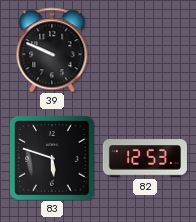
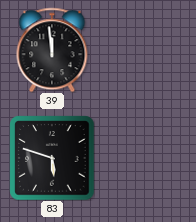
39: 9:49 -> 11:59
82: 12:53 -> none
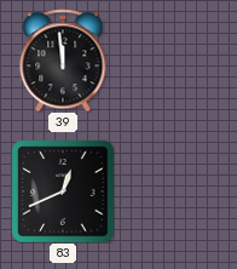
83: 5:48 -> 12:41
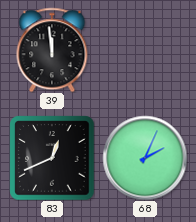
68: none -> 2:04
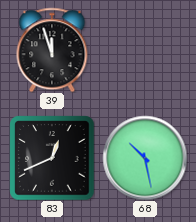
39: 11:59 -> 11:57
68: 2:04 -> 10:28
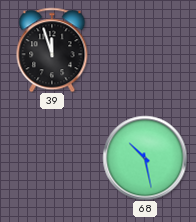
83: 12:41 -> none
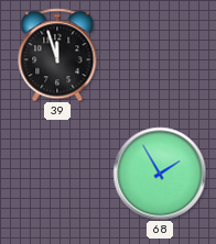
68: 10:28 -> 1:55
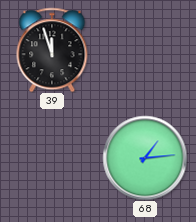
68: 1:55 -> 1:14
